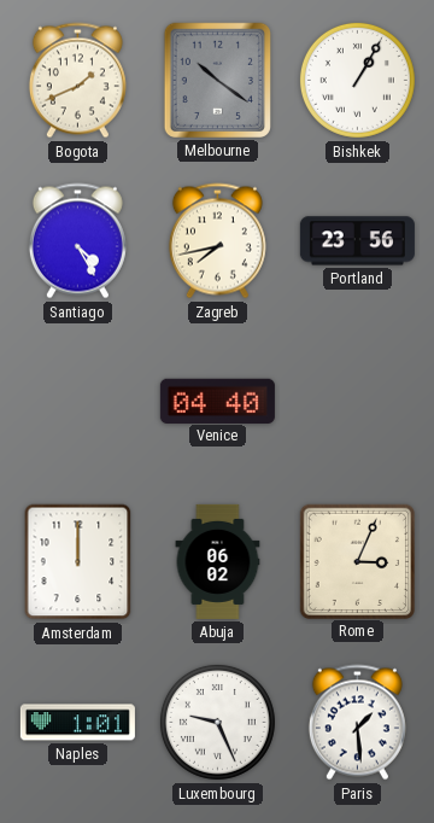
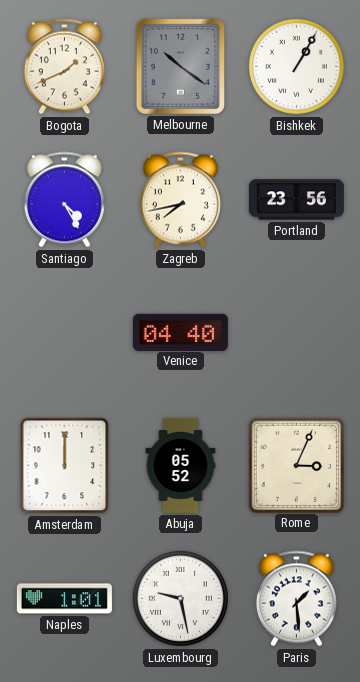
Abuja: 06:02 -> 05:52
Luxembourg: 9:26 -> 9:28
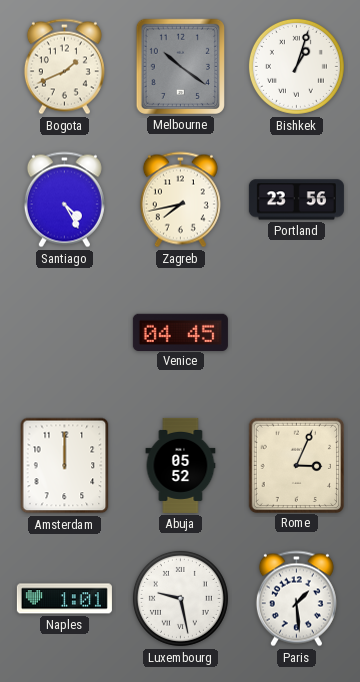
Bishkek: 1:05 -> 1:03
Venice: 04:40 -> 04:45
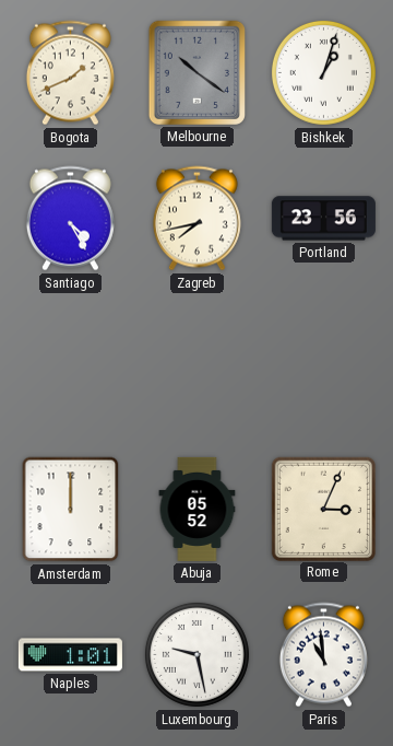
Venice: 04:45 -> none
Paris: 1:29 -> 10:59
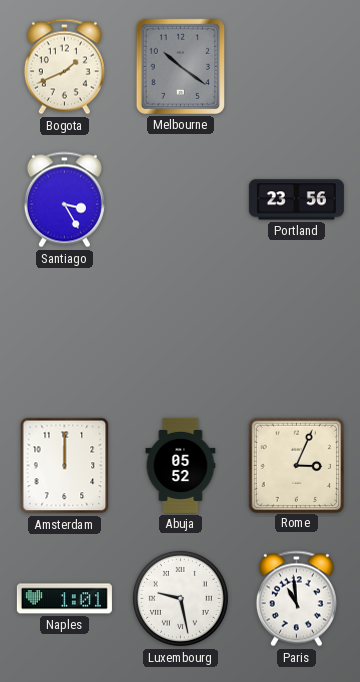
Bishkek: 1:03 -> none
Santiago: 4:25 -> 3:25
Zagreb: 7:43 -> none
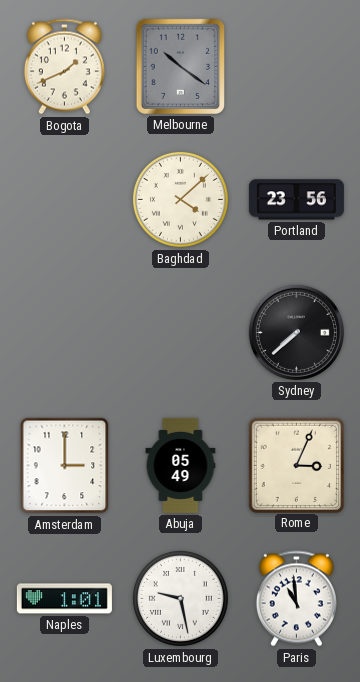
Santiago: 3:25 -> none
Baghdad: none -> 4:08
Sydney: none -> 7:38
Amsterdam: 12:00 -> 3:00
Abuja: 05:52 -> 05:49
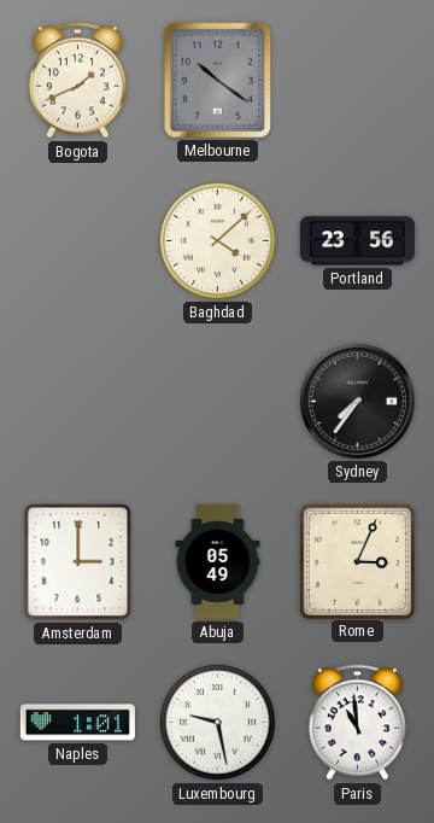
Sydney: 7:38 -> 7:36
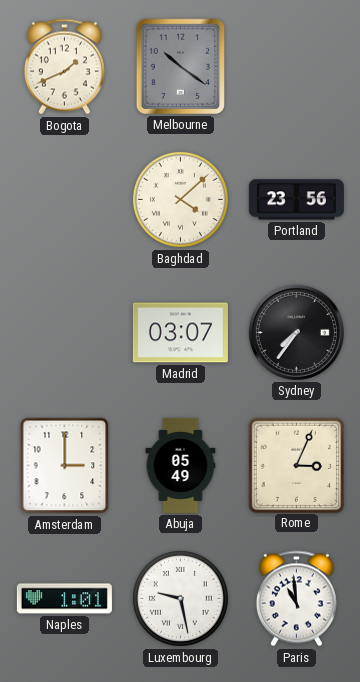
Madrid: none -> 03:07
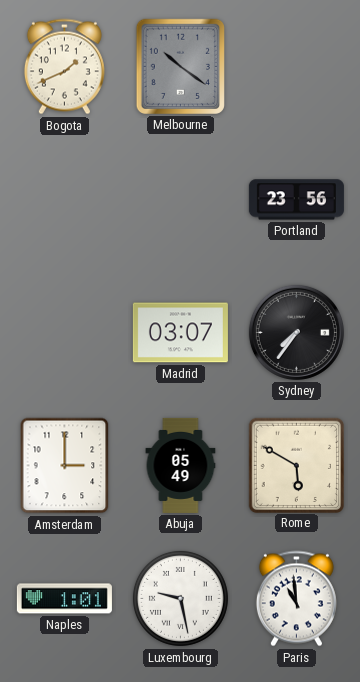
Baghdad: 4:08 -> none
Rome: 3:04 -> 5:50
